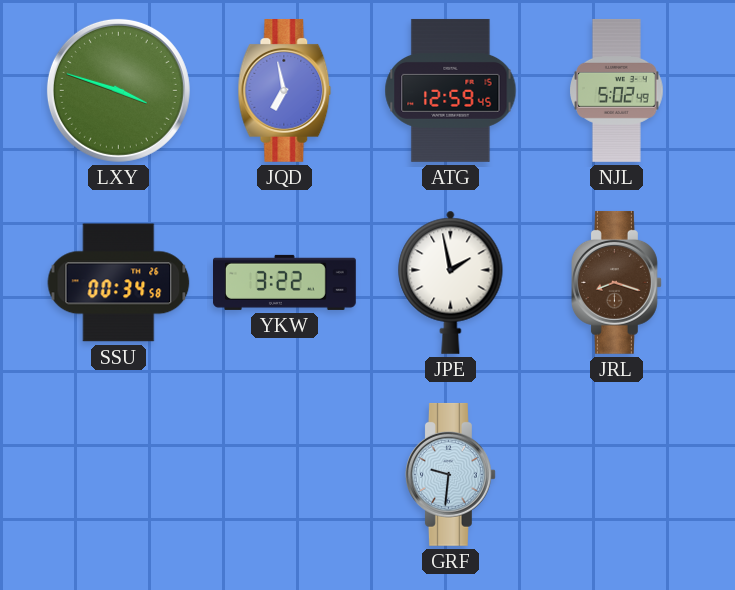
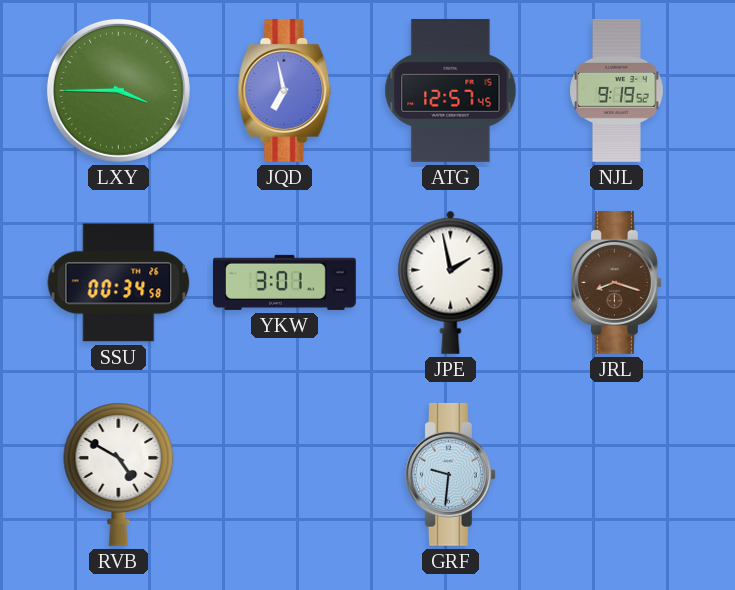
LXY: 3:48 -> 3:45
ATG: 12:59 -> 12:57
NJL: 5:02 -> 9:19
YKW: 3:22 -> 3:01
RVB: none -> 4:50
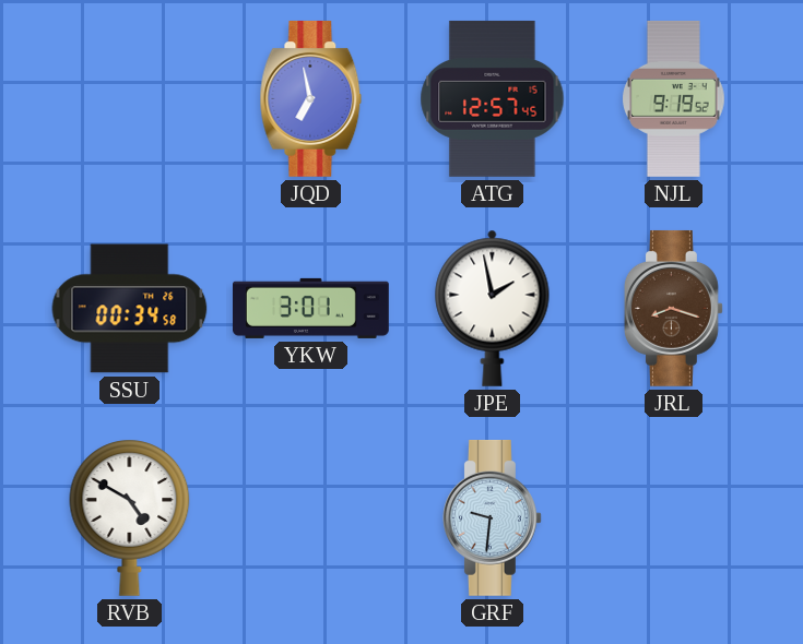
LXY: 3:45 -> none
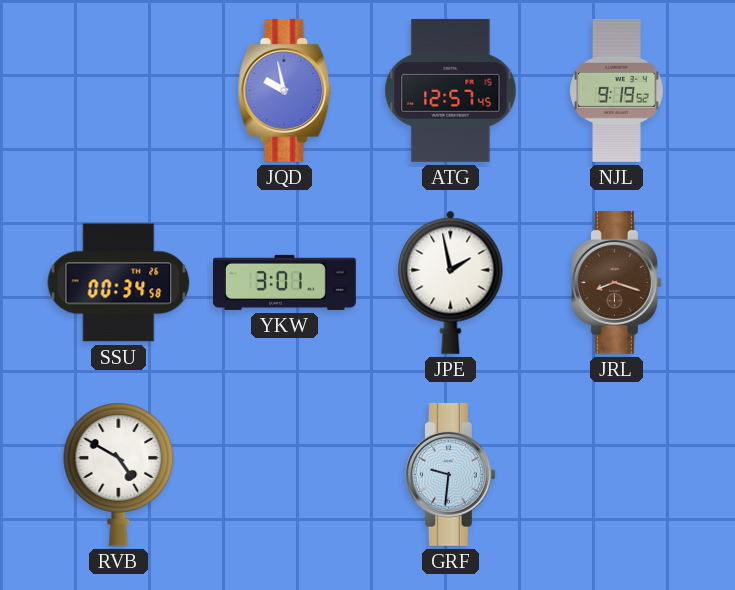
JQD: 6:58 -> 9:58
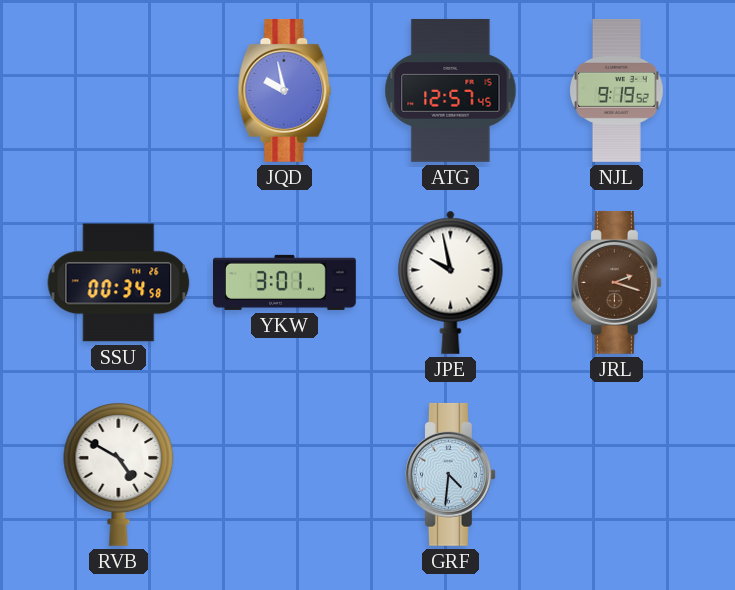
JPE: 1:58 -> 9:58
JRL: 8:18 -> 2:18
GRF: 9:31 -> 4:31
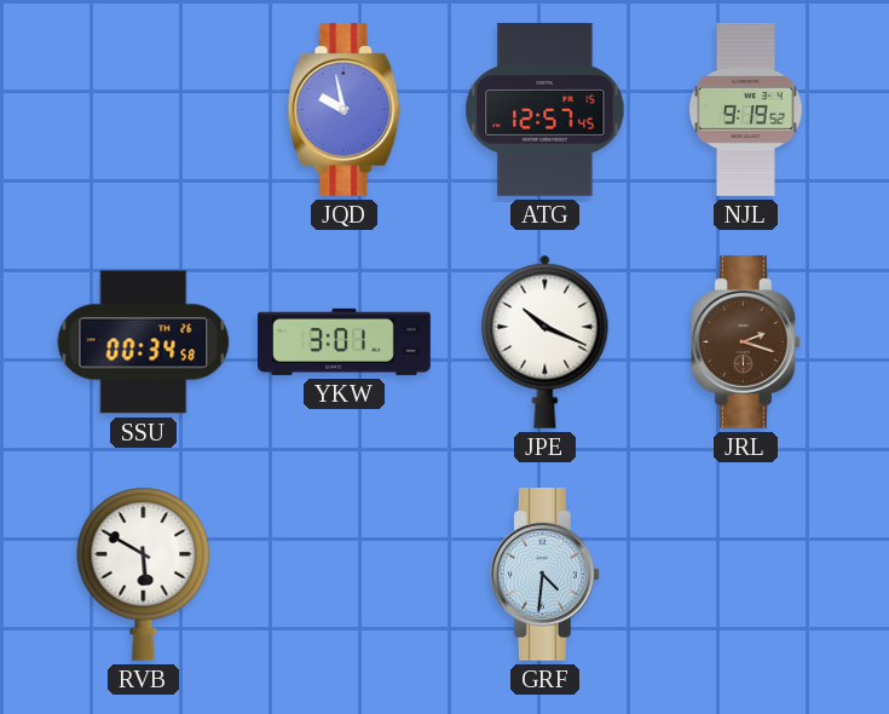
JPE: 9:58 -> 10:19
RVB: 4:50 -> 5:50
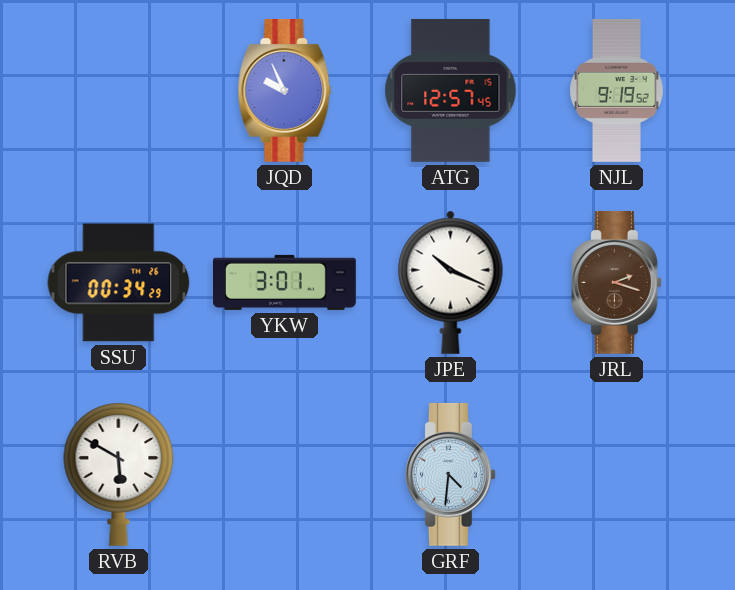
JQD: 9:58 -> 9:56
SSU: 00:34:58 -> 00:34:29
